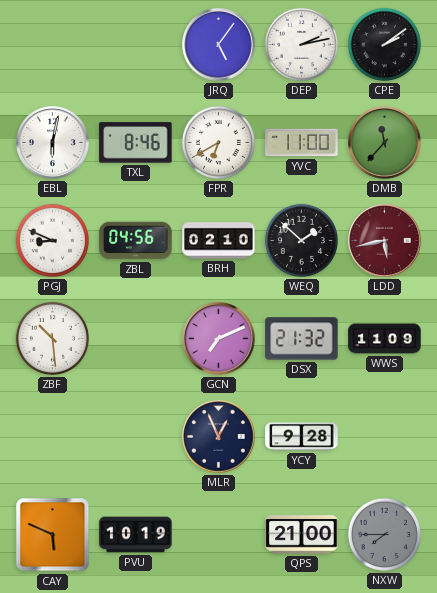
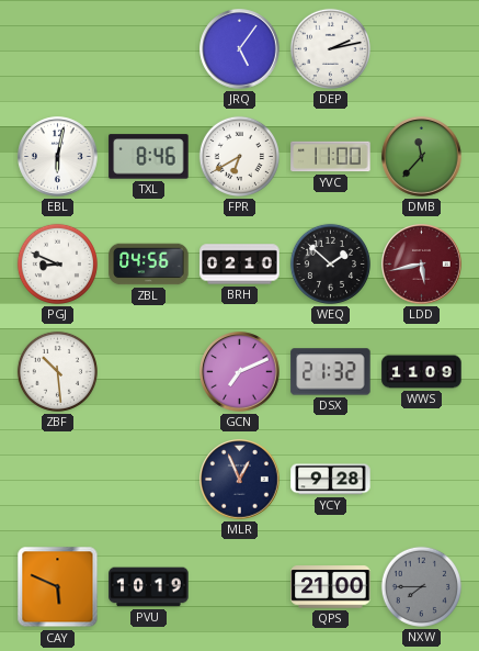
CPE: 2:09 -> none
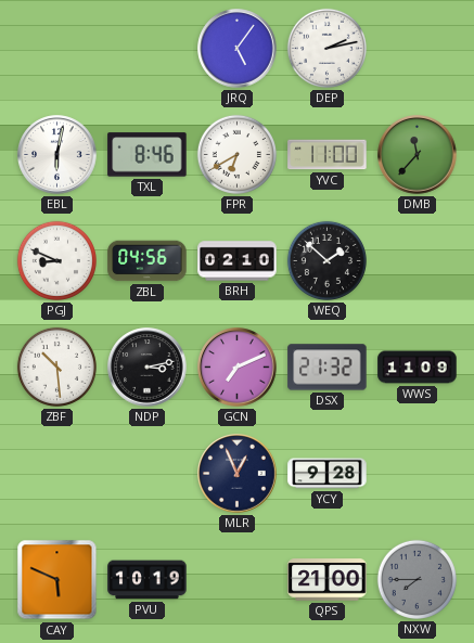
LDD: 5:43 -> none
NDP: none -> 3:13
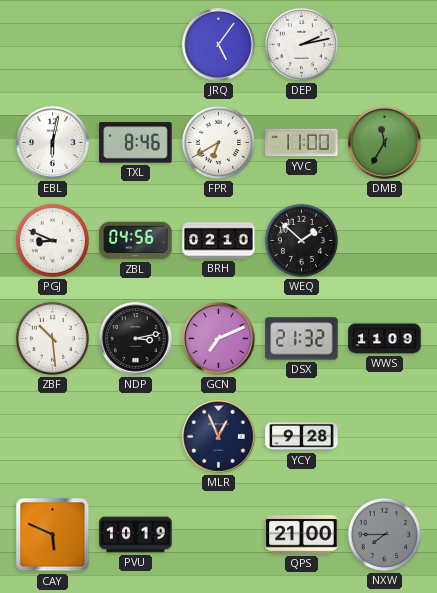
DMB: 11:37 -> 11:35
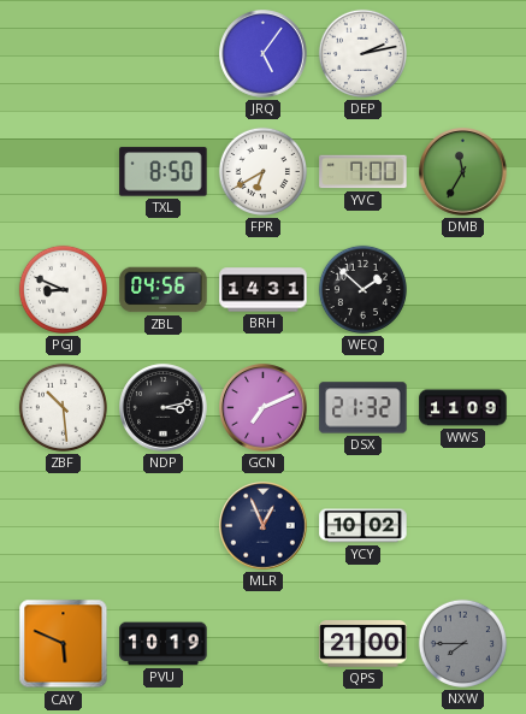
EBL: 6:02 -> none
TXL: 8:46 -> 8:50
YVC: 11:00 -> 7:00
BRH: 02:10 -> 14:31
YCY: 9:28 -> 10:02
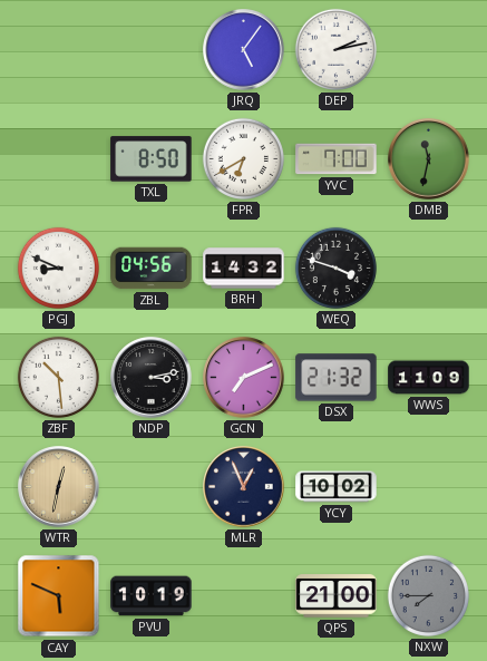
DMB: 11:35 -> 11:32
BRH: 14:31 -> 14:32
WEQ: 1:52 -> 3:48
WTR: none -> 12:32
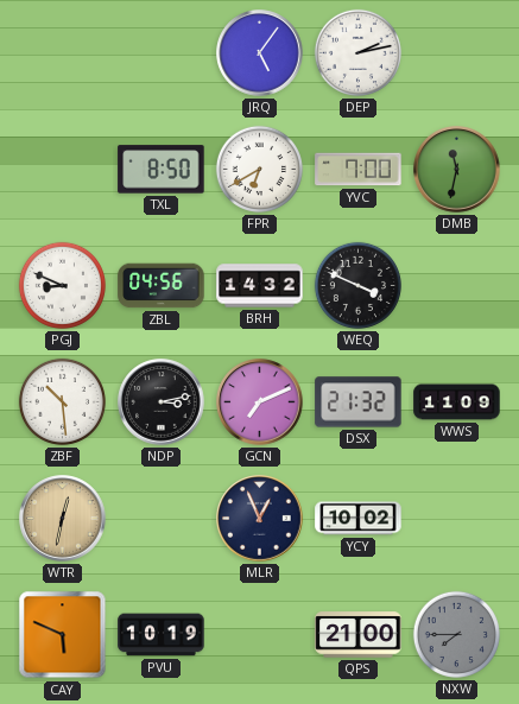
WEQ: 3:48 -> 3:49
